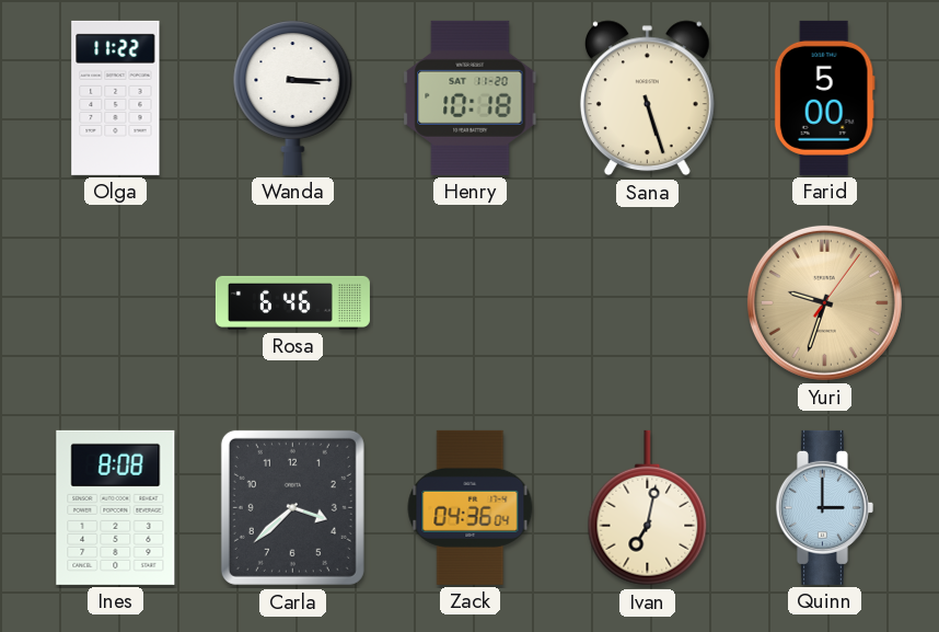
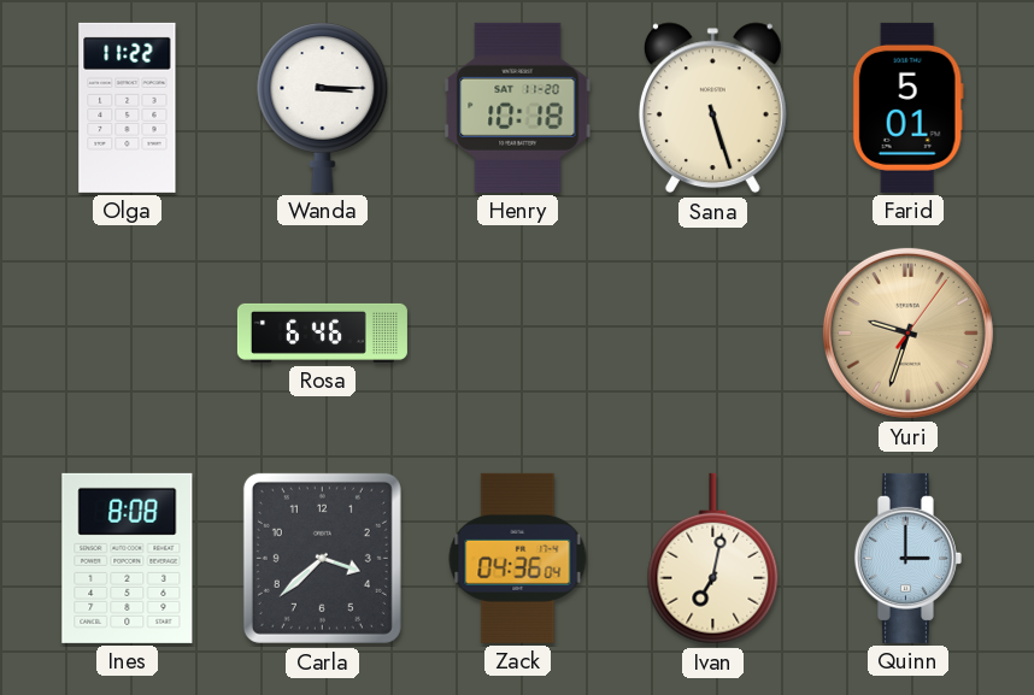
Farid: 5:00 -> 5:01
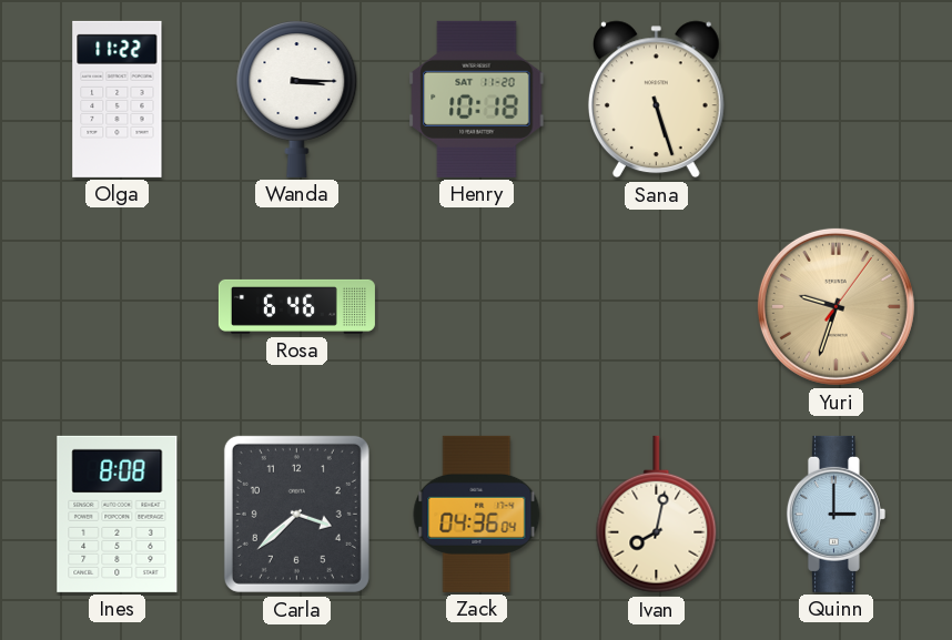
Farid: 5:01 -> none
Ivan: 7:02 -> 8:02
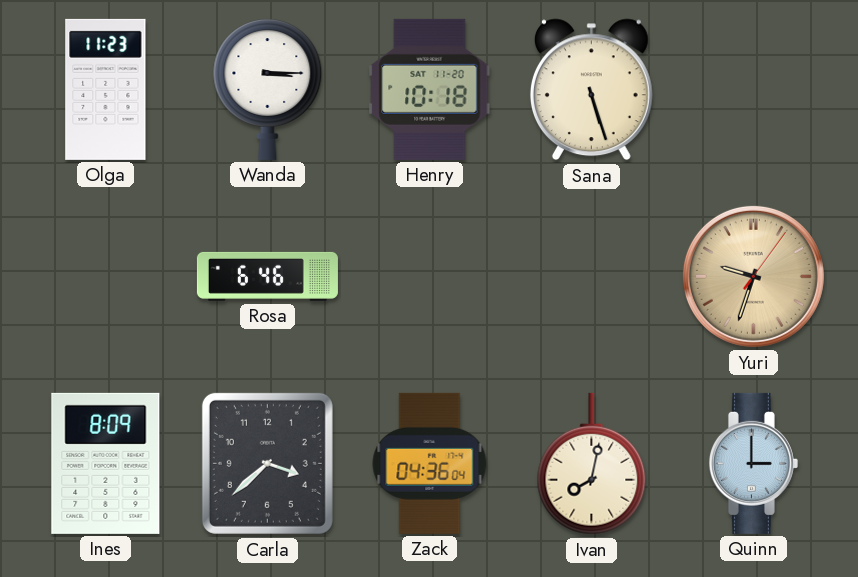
Olga: 11:22 -> 11:23
Ines: 8:08 -> 8:09
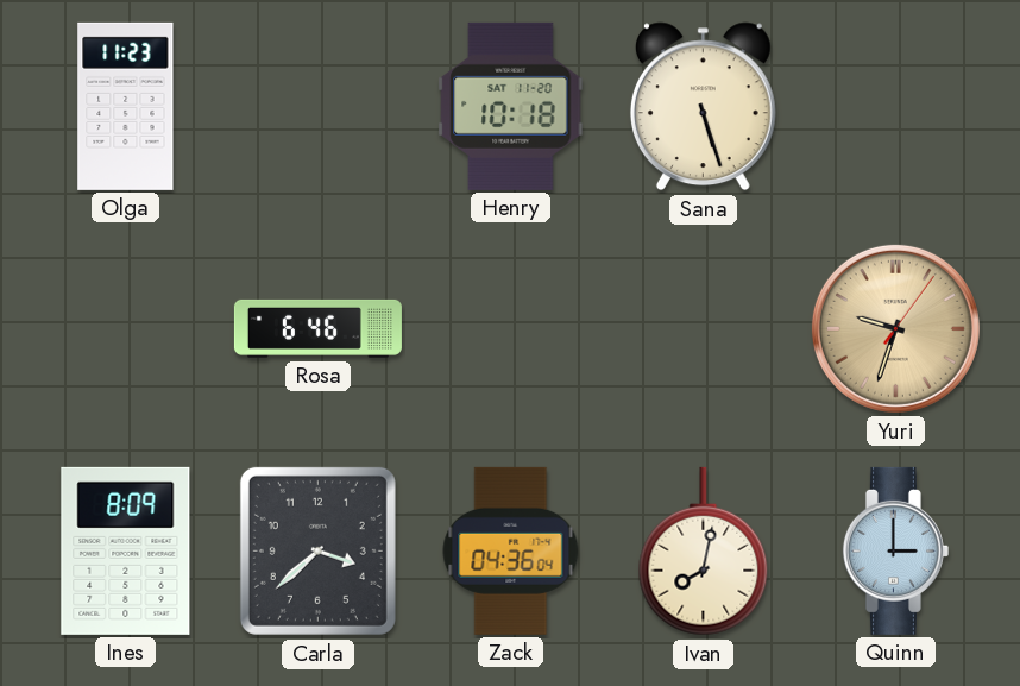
Wanda: 3:15 -> none
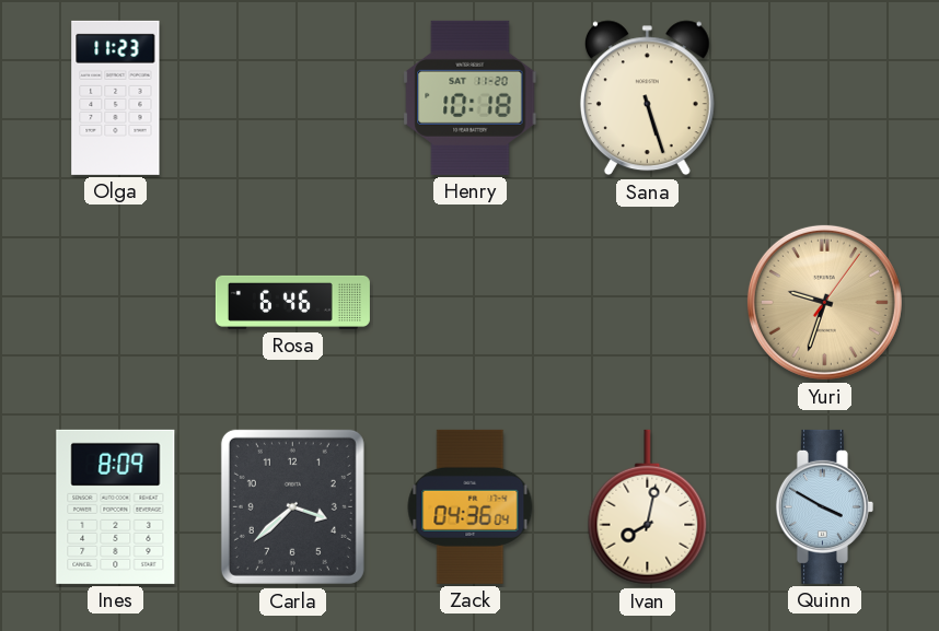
Quinn: 3:00 -> 3:50
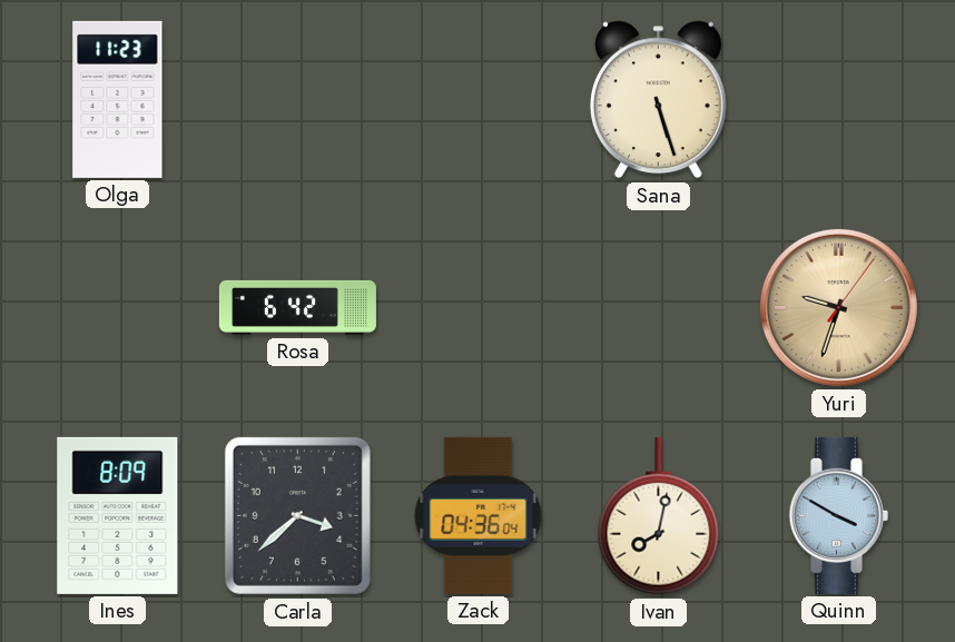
Henry: 10:18 -> none
Rosa: 6:46 -> 6:42
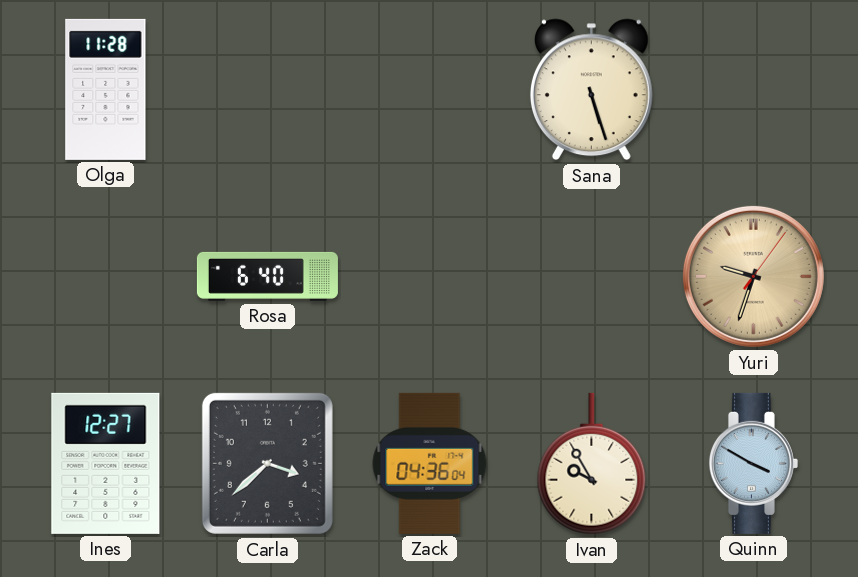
Olga: 11:23 -> 11:28
Rosa: 6:42 -> 6:40
Ines: 8:09 -> 12:27
Ivan: 8:02 -> 9:55
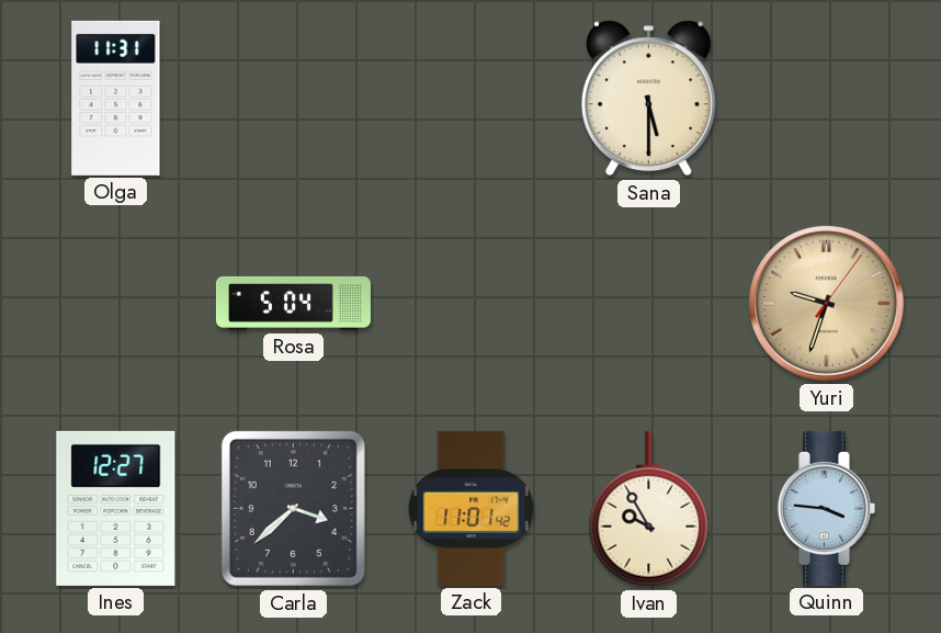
Olga: 11:28 -> 11:31
Sana: 5:27 -> 5:30
Rosa: 6:40 -> 5:04
Zack: 04:36 -> 11:01
Quinn: 3:50 -> 3:46
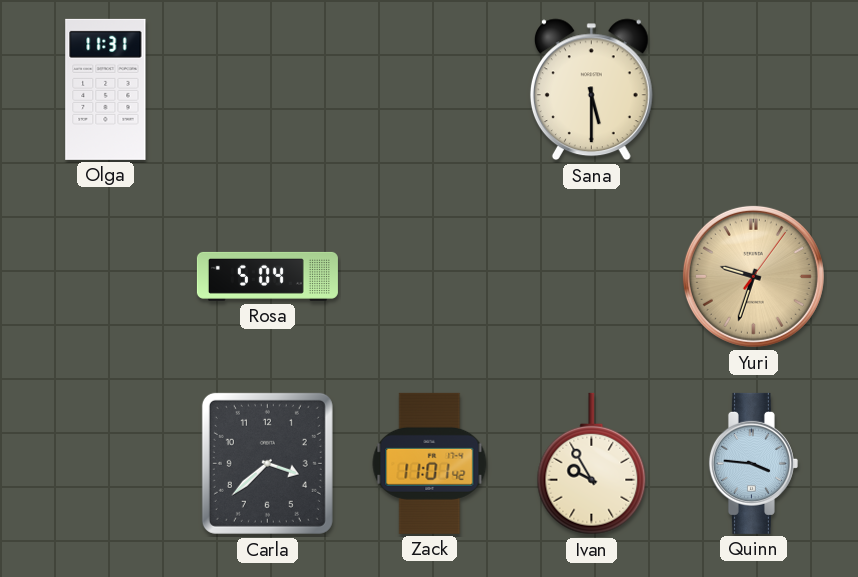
Ines: 12:27 -> none
